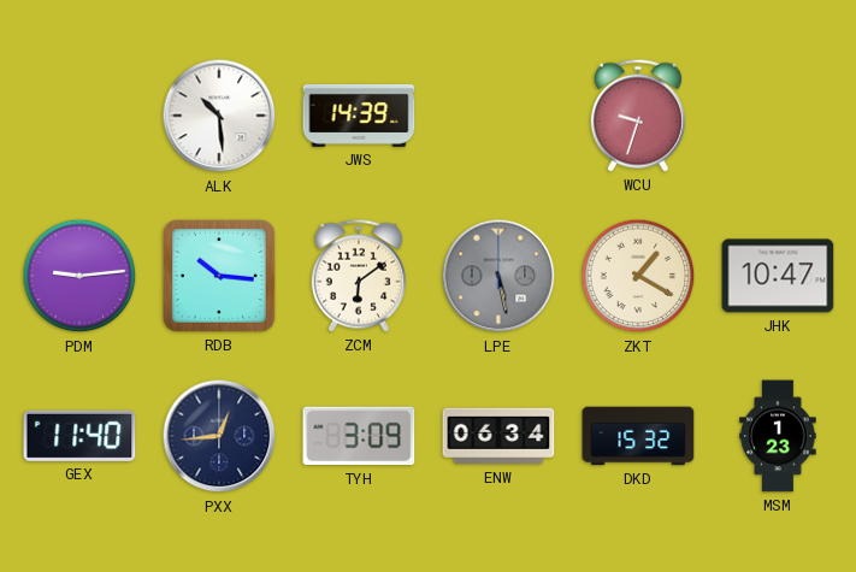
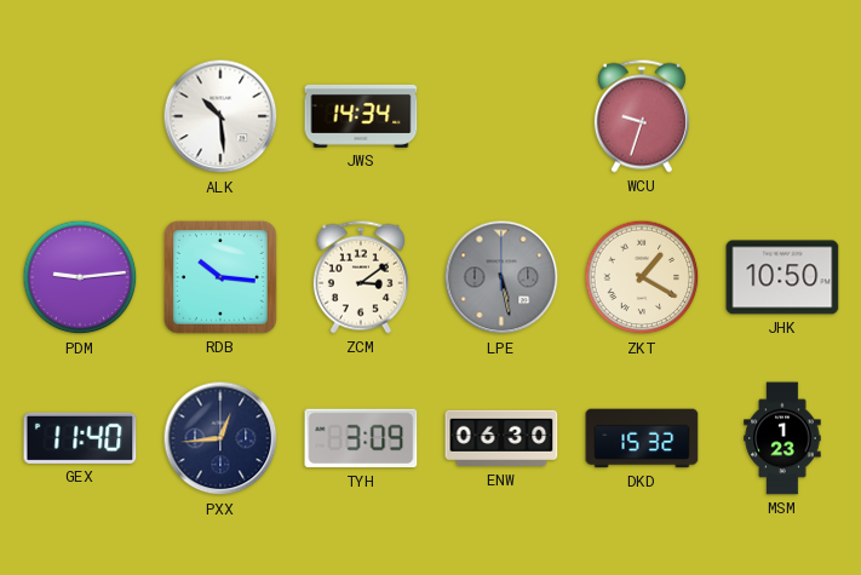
JWS: 14:39 -> 14:34
ZCM: 6:09 -> 3:09
JHK: 10:47 -> 10:50
ENW: 06:34 -> 06:30
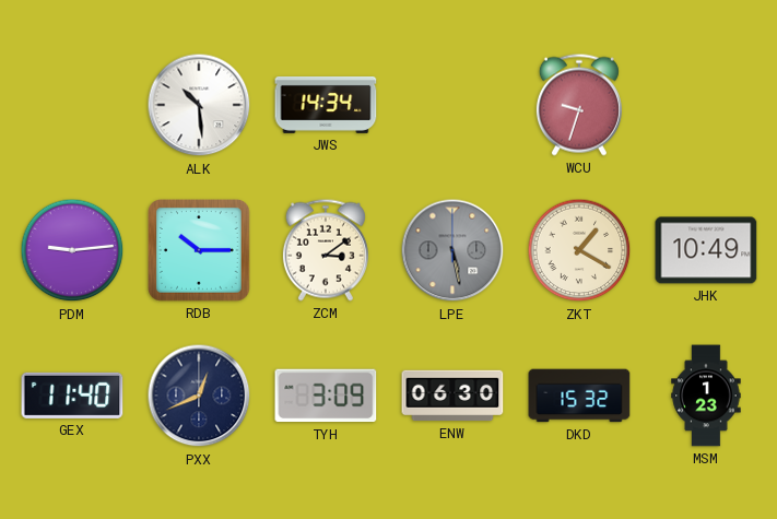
RDB: 10:16 -> 10:15
JHK: 10:50 -> 10:49
PXX: 12:44 -> 12:41
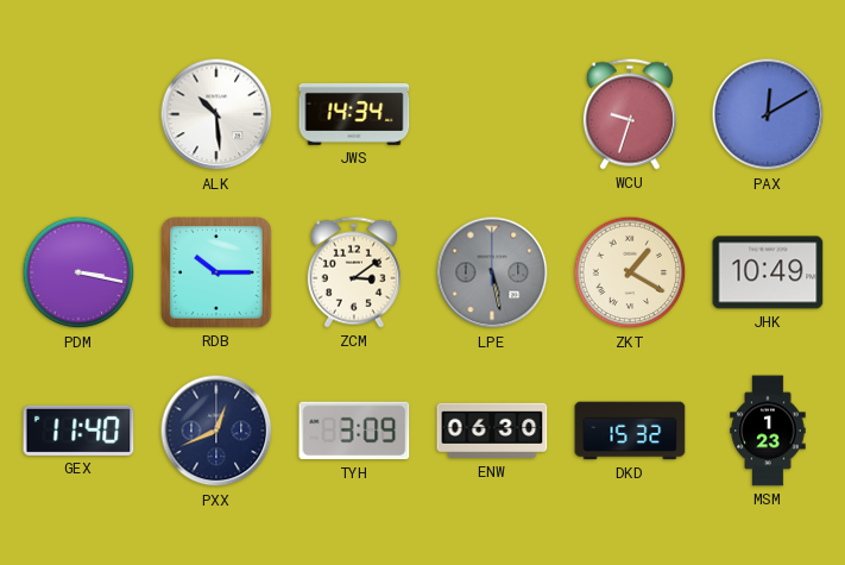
PAX: none -> 12:10
PDM: 9:14 -> 3:17
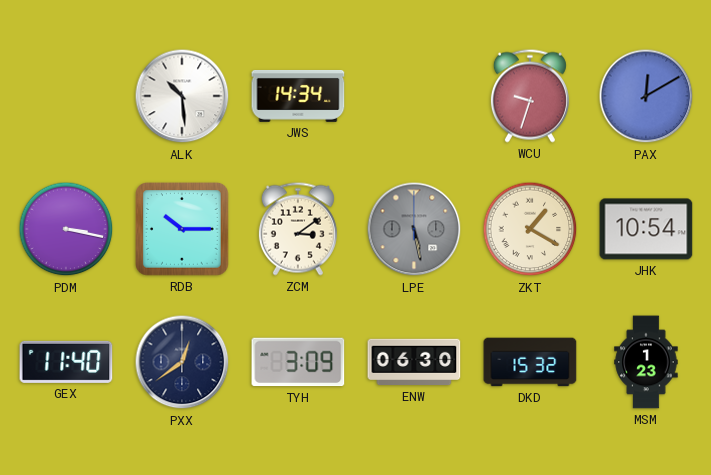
JHK: 10:49 -> 10:54
PXX: 12:41 -> 12:39
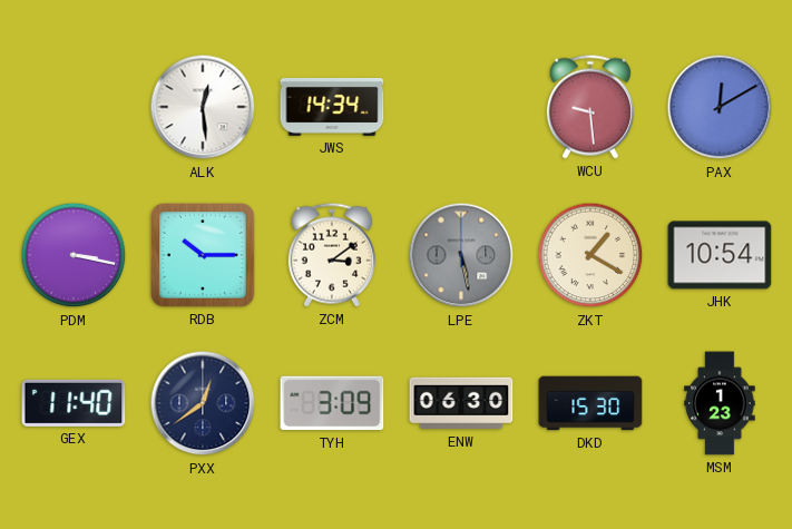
ALK: 10:29 -> 12:29
WCU: 9:33 -> 9:29
DKD: 15:32 -> 15:30
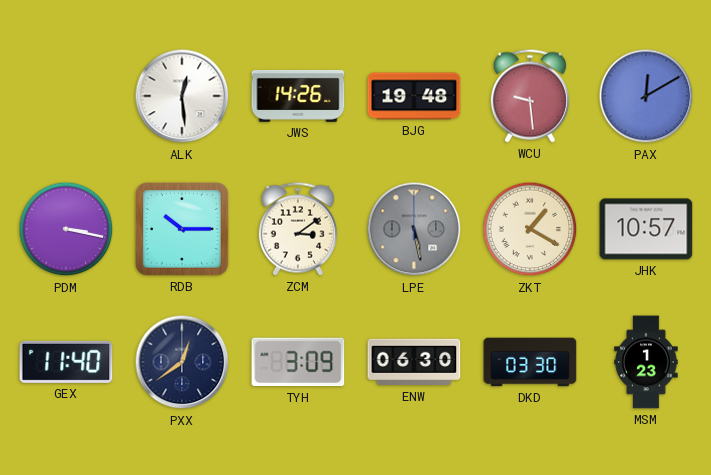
JWS: 14:34 -> 14:26
BJG: none -> 19:48
JHK: 10:54 -> 10:57
DKD: 15:30 -> 03:30
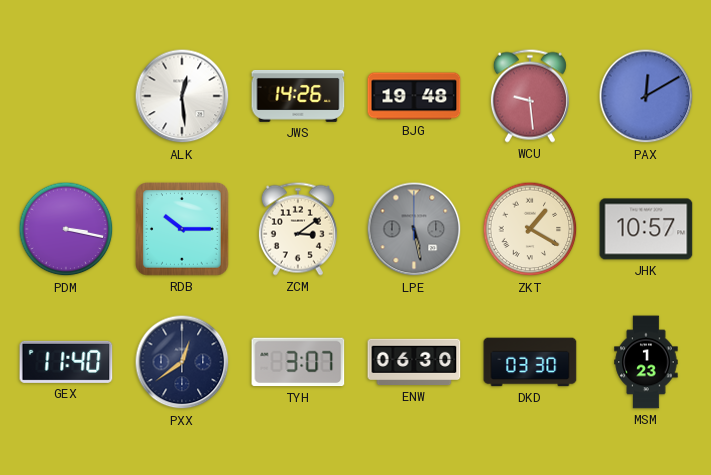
TYH: 3:09 -> 3:07
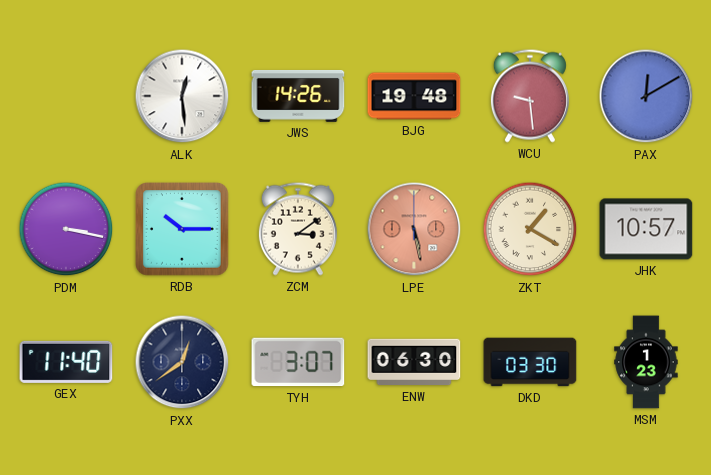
LPE dial: grey -> salmon
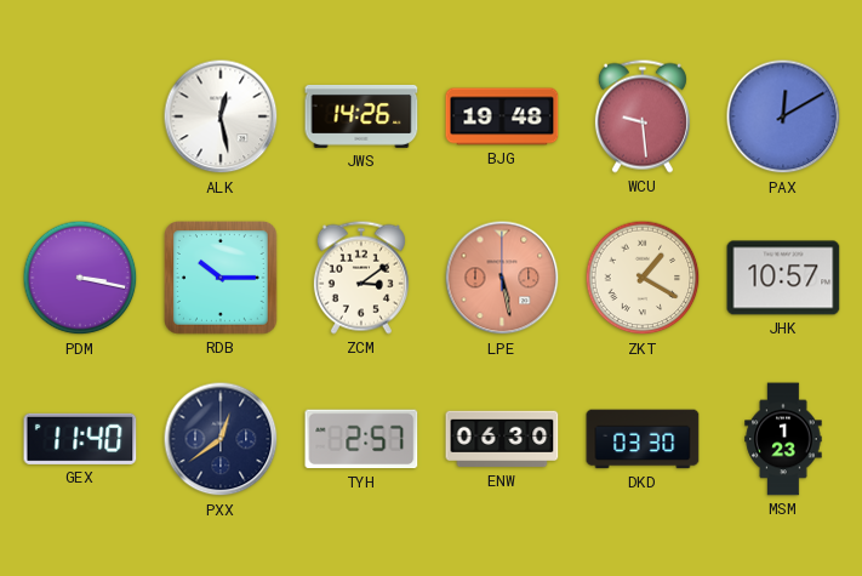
ALK: 12:29 -> 12:28
TYH: 3:07 -> 2:57
